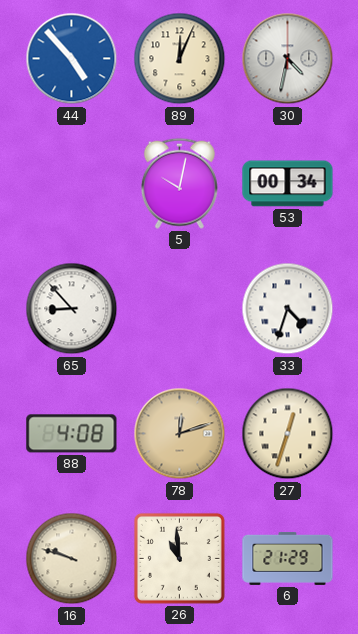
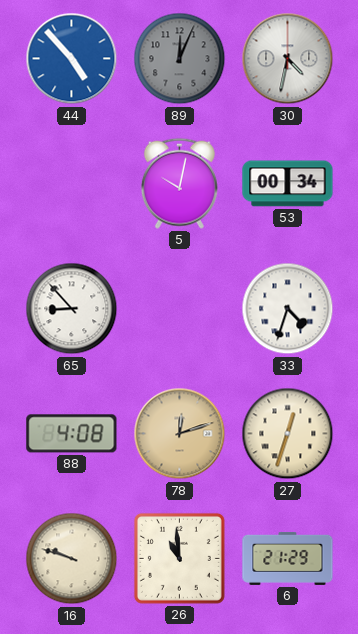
89 dial: cream -> grey
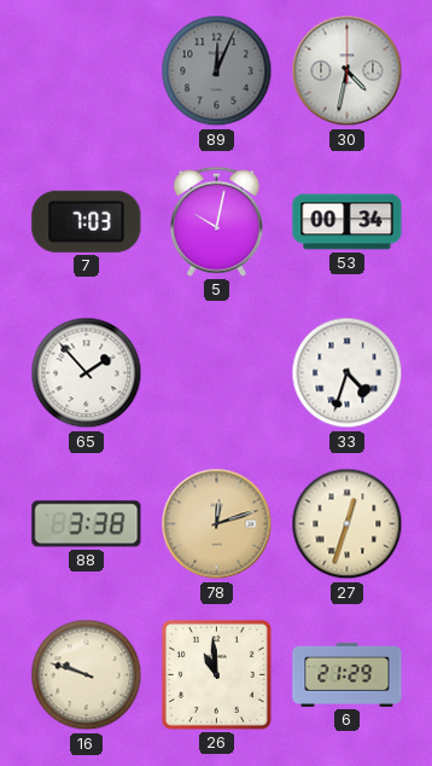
44: 4:53 -> none
7: none -> 7:03
65: 8:53 -> 1:53
88: 4:08 -> 3:38
